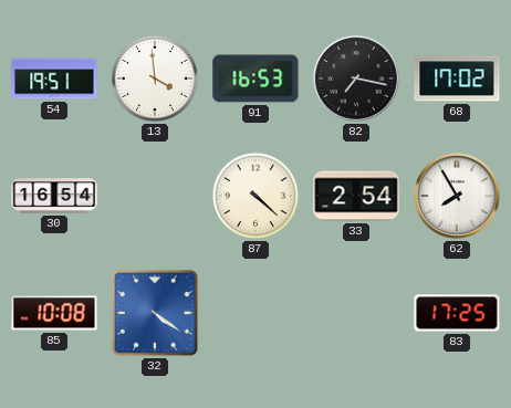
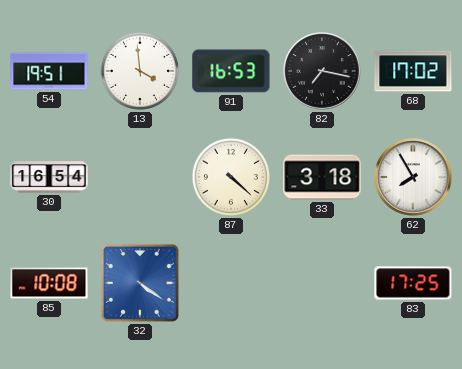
33: 2:54 -> 3:18
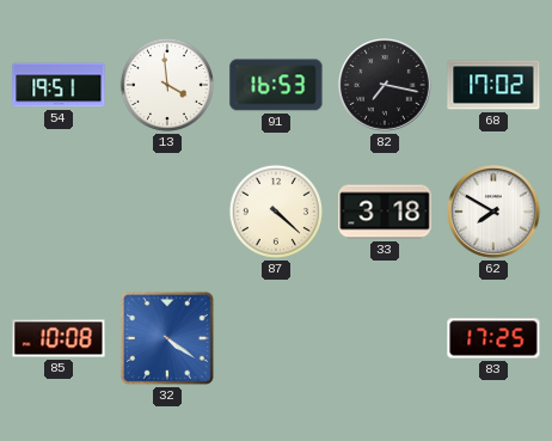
30: 16:54 -> none
62: 7:55 -> 7:50
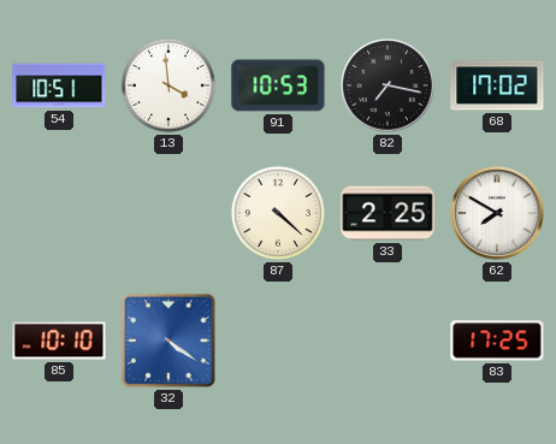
54: 19:51 -> 10:51
91: 16:53 -> 10:53
33: 3:18 -> 2:25
85: 10:08 -> 10:10
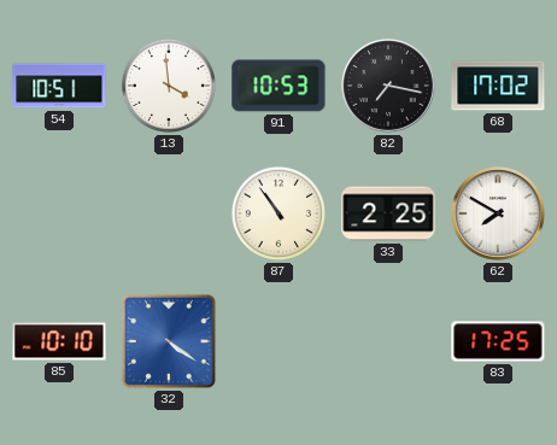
87: 4:22 -> 10:54
